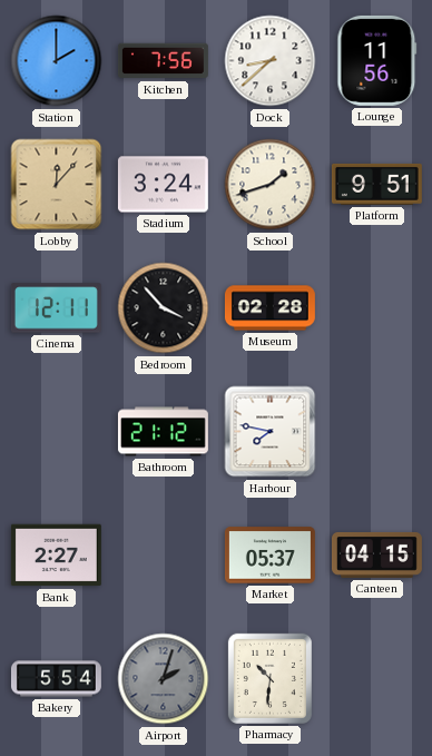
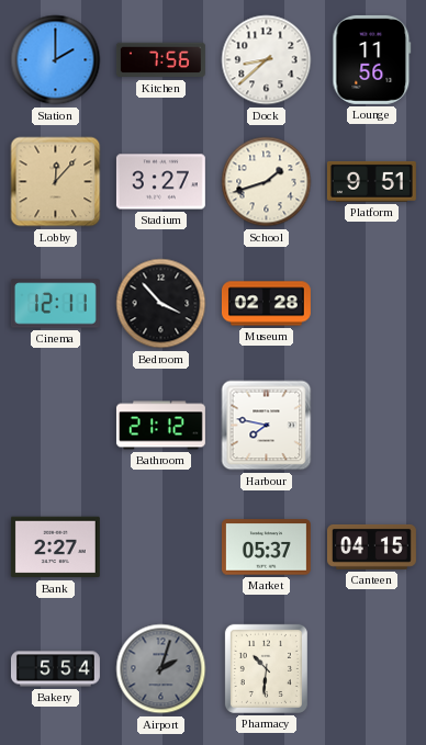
Stadium: 3:24 -> 3:27
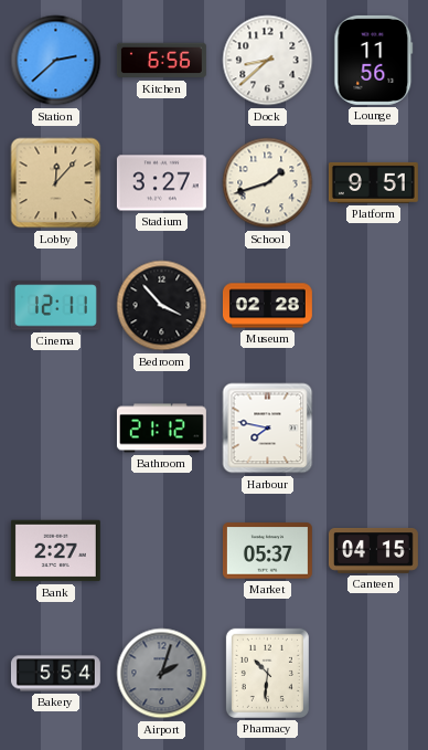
Station: 2:00 -> 2:38
Kitchen: 7:56 -> 6:56
